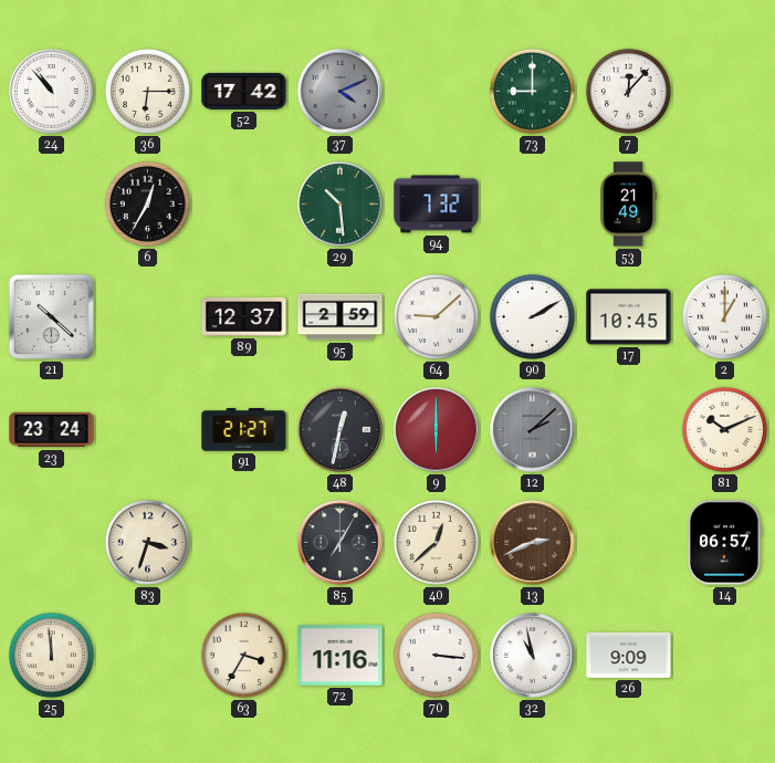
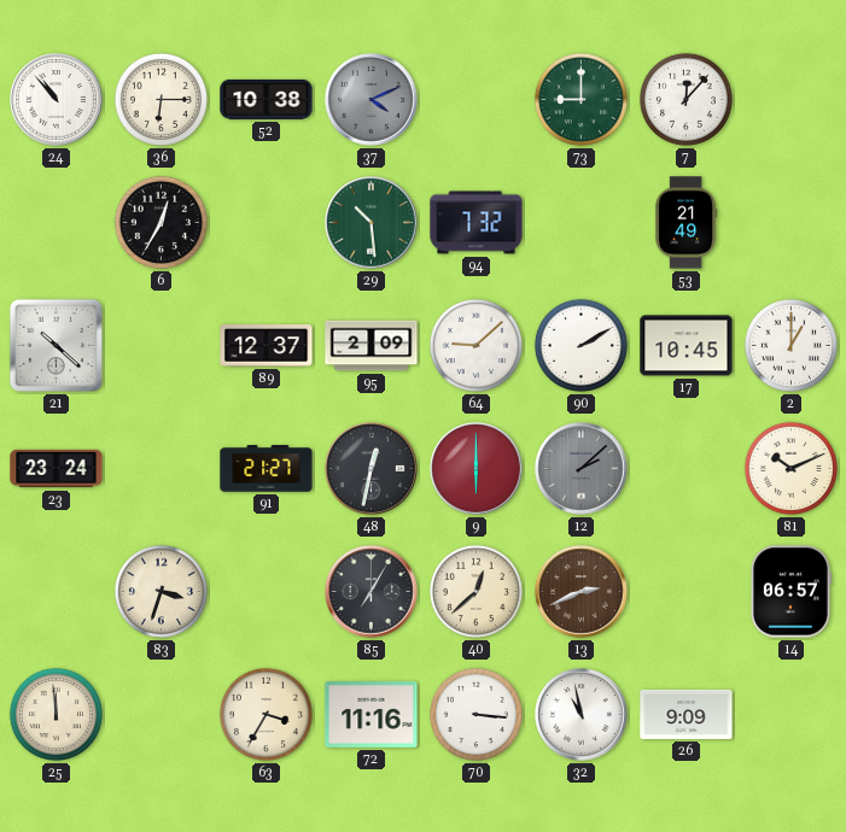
52: 17:42 -> 10:38
95: 2:59 -> 2:09
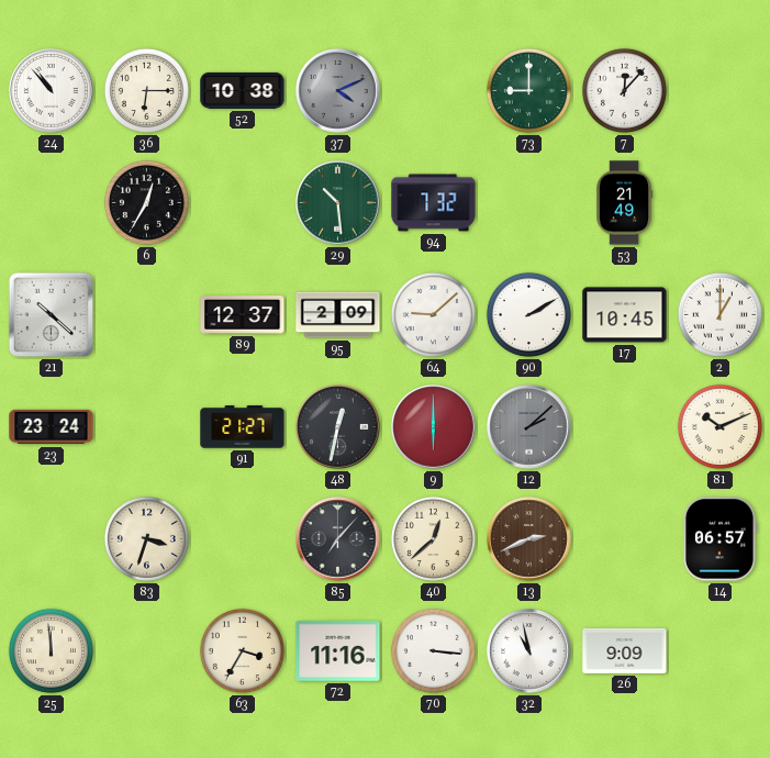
85: 7:05 -> 7:07
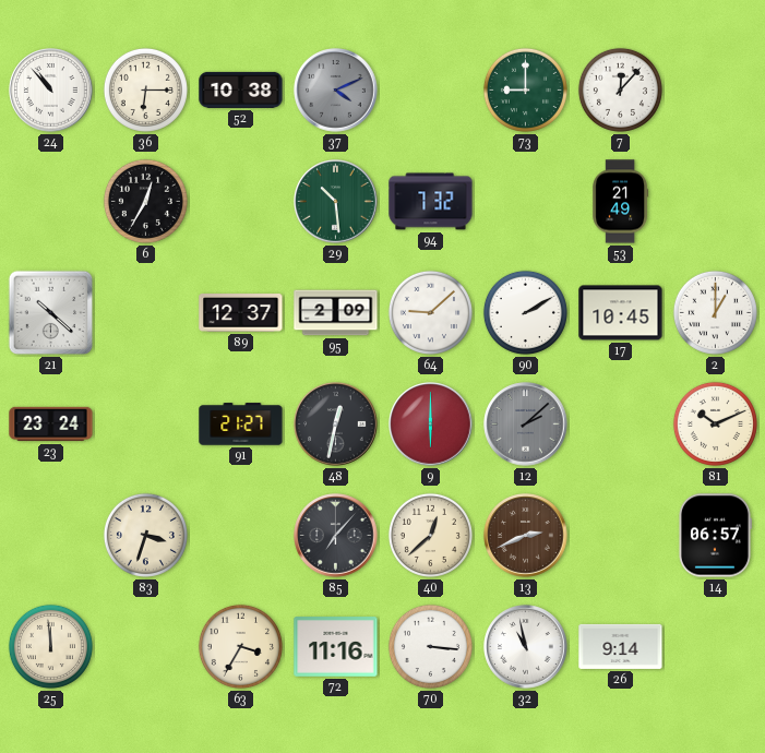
26: 9:09 -> 9:14
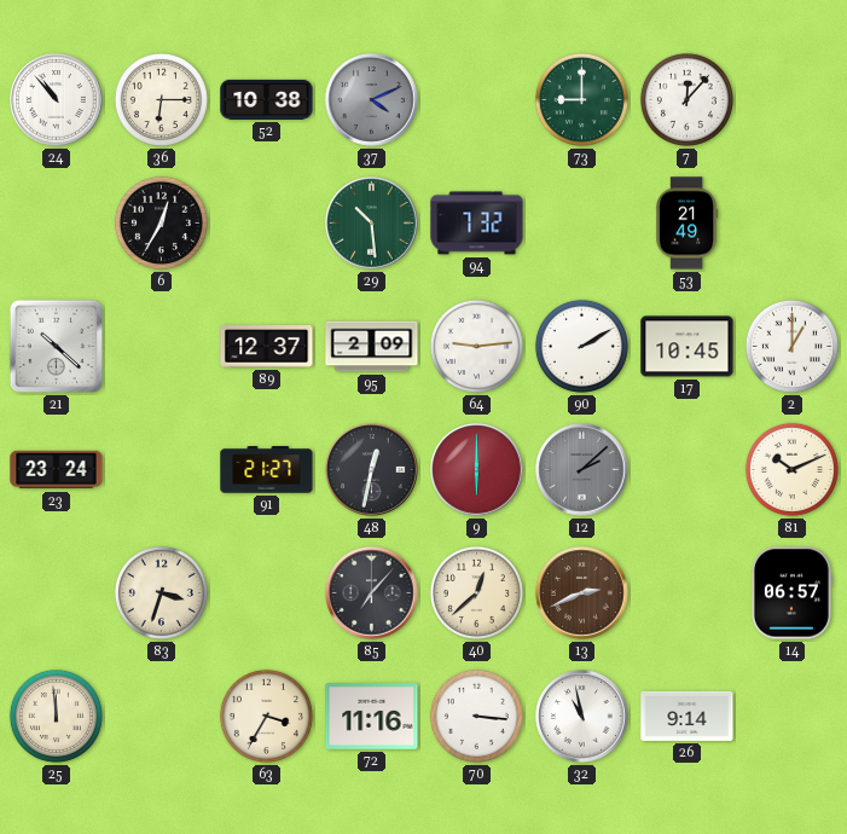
64: 9:08 -> 9:14
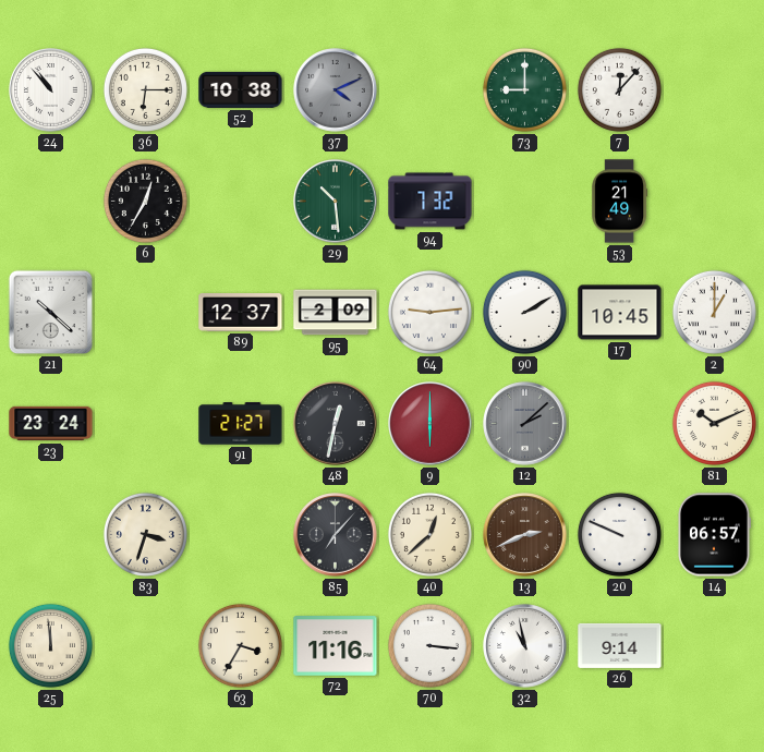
20: none -> 9:49
